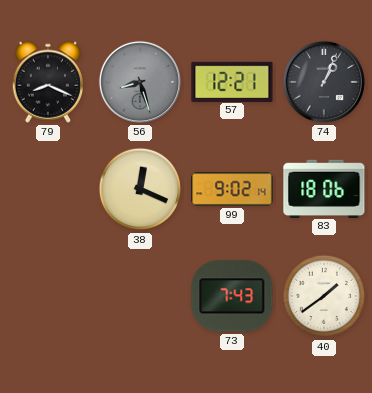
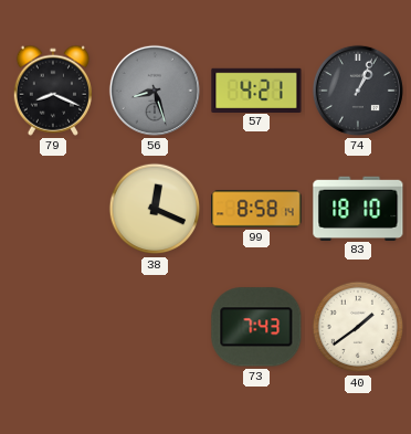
57: 12:21 -> 4:21
99: 9:02 -> 8:58
83: 18:06 -> 18:10
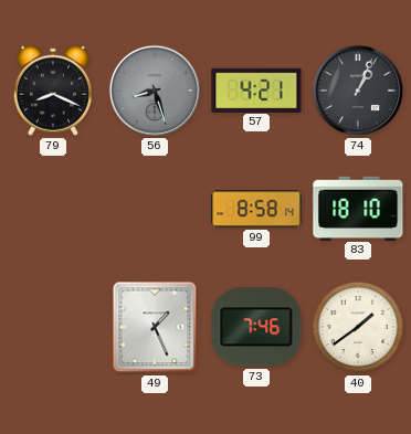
38: 12:19 -> none
49: none -> 1:26
73: 7:43 -> 7:46
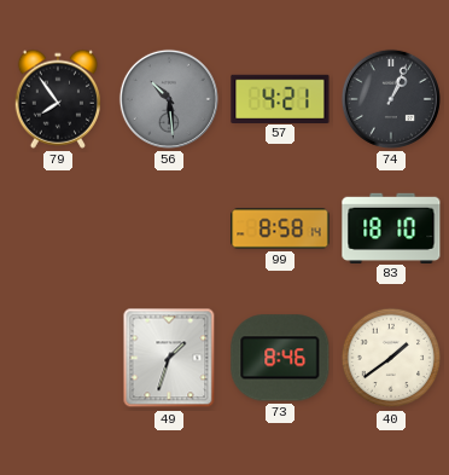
79: 8:19 -> 7:54
56: 8:27 -> 10:29
49: 1:26 -> 1:33
73: 7:46 -> 8:46
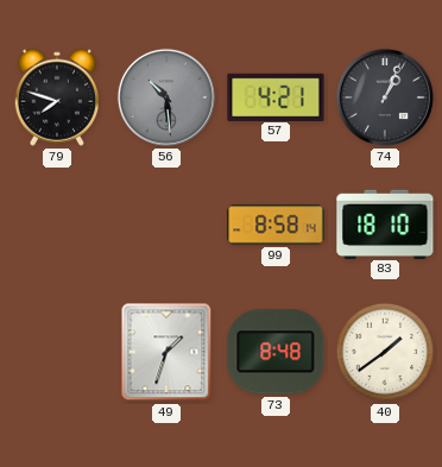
79: 7:54 -> 7:48
73: 8:46 -> 8:48
